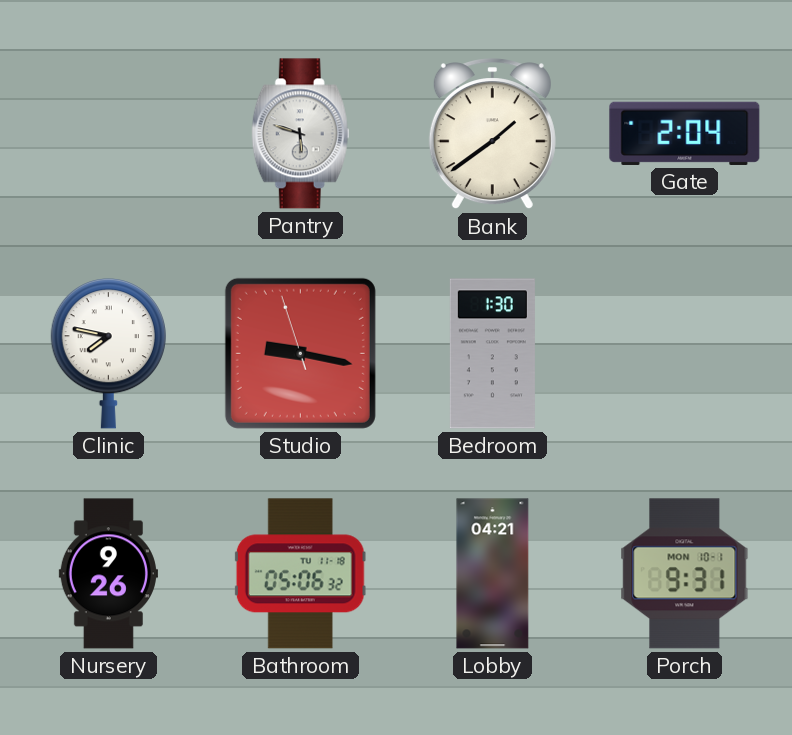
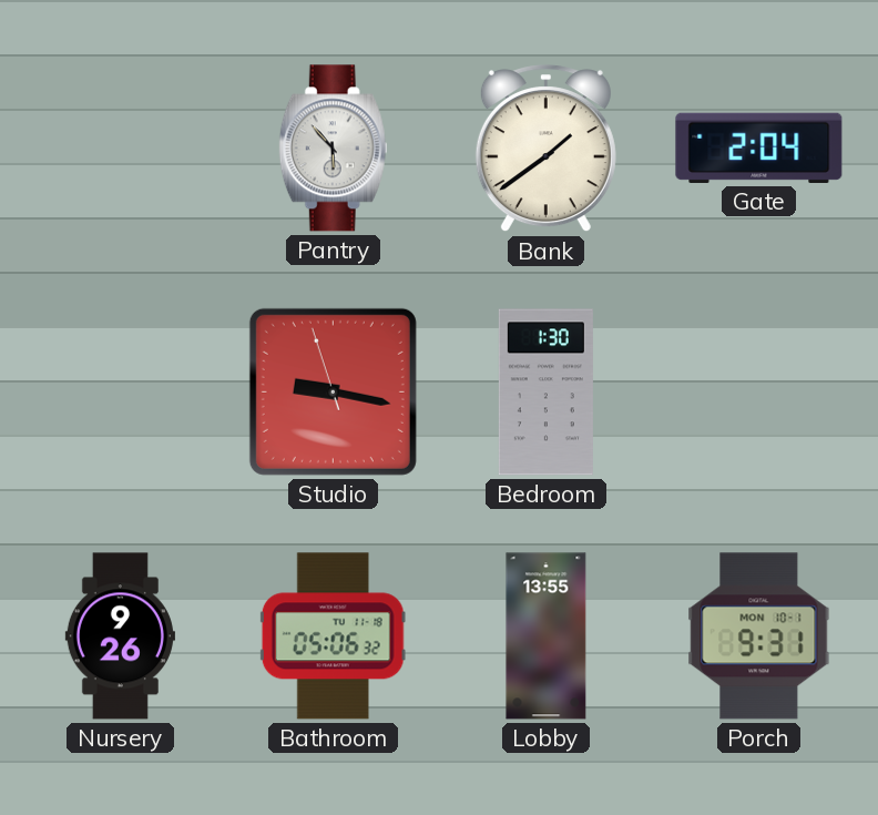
Pantry: 5:48 -> 5:53
Clinic: 7:47 -> none
Lobby: 04:21 -> 13:55
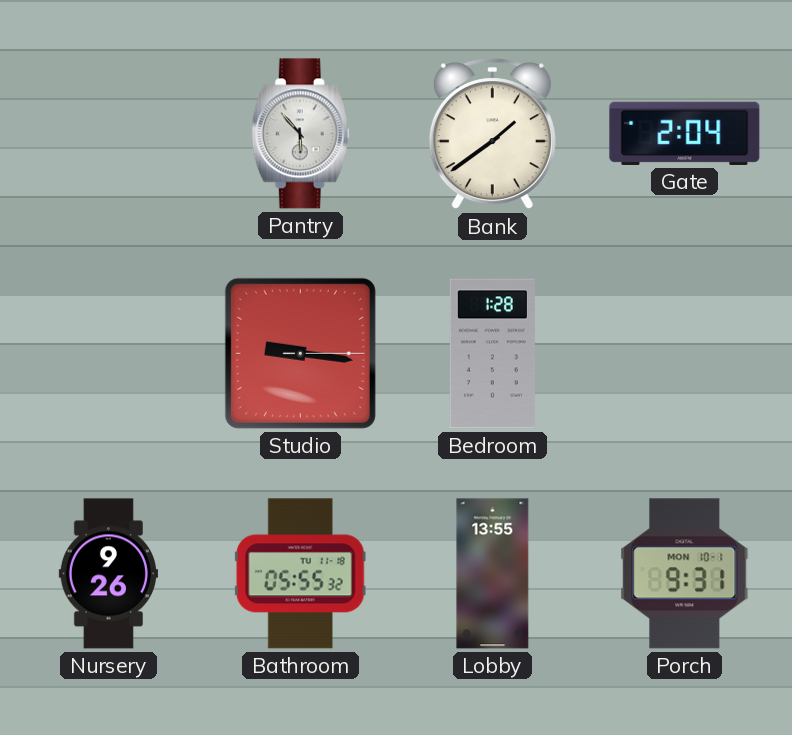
Studio: 9:16:57 -> 9:16:15
Bedroom: 1:30 -> 1:28
Bathroom: 05:06 -> 05:55
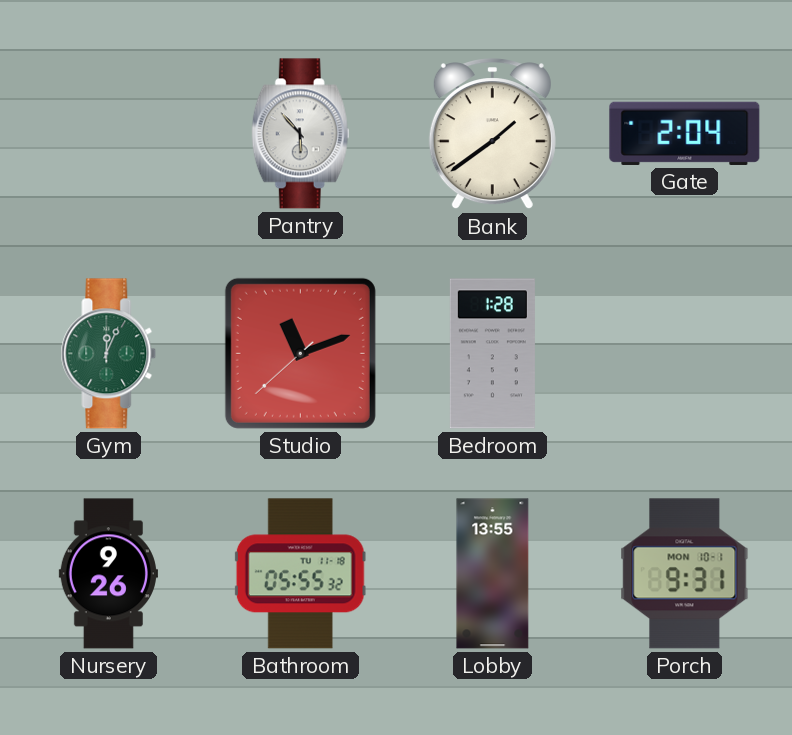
Gym: none -> 12:04
Studio: 9:16 -> 11:11
